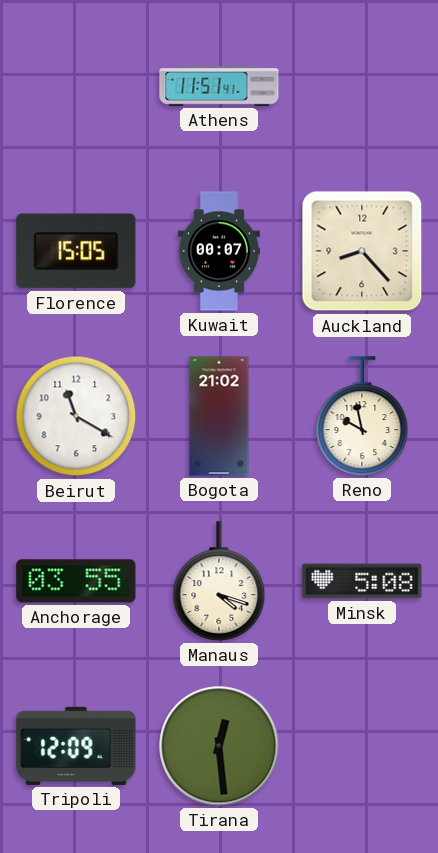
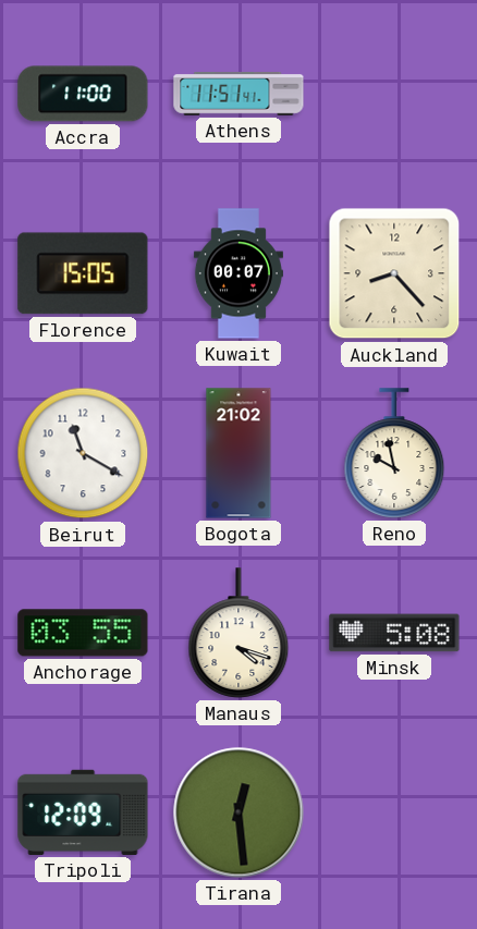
Accra: none -> 11:00
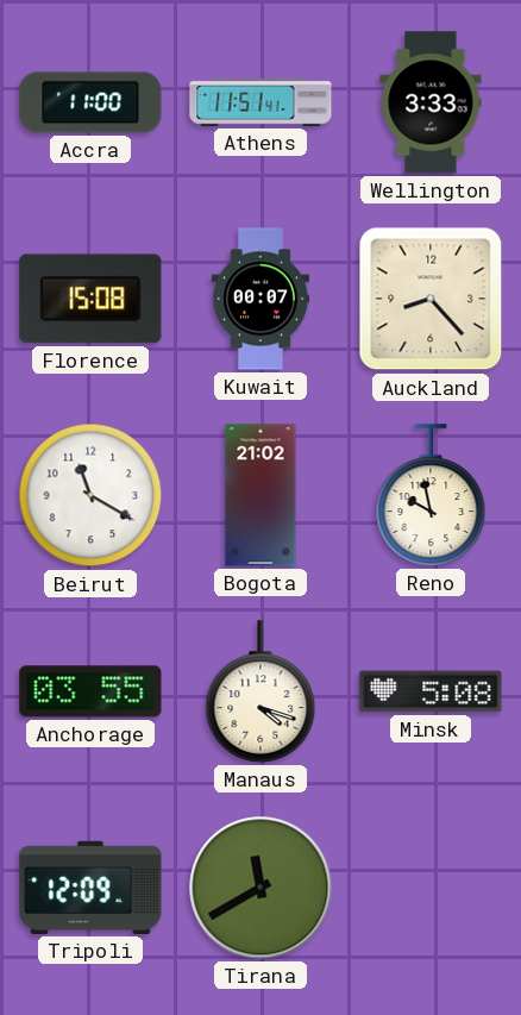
Wellington: none -> 3:33
Florence: 15:05 -> 15:08
Tirana: 12:29 -> 11:40
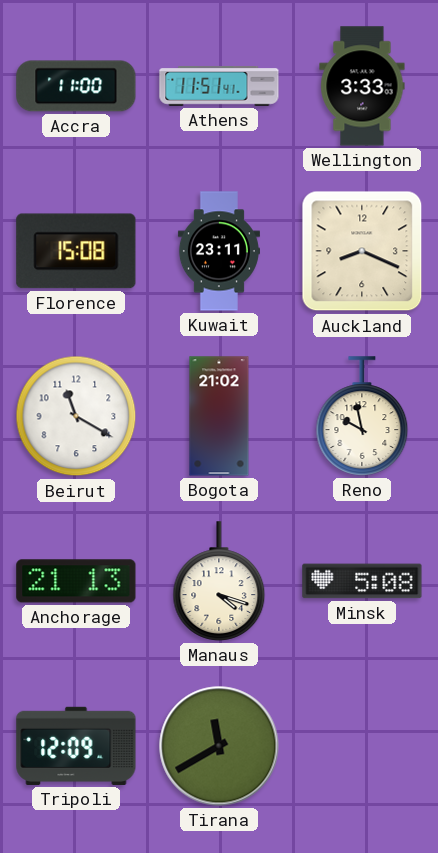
Kuwait: 00:07 -> 23:11
Auckland: 8:23 -> 8:19
Anchorage: 03:55 -> 21:13
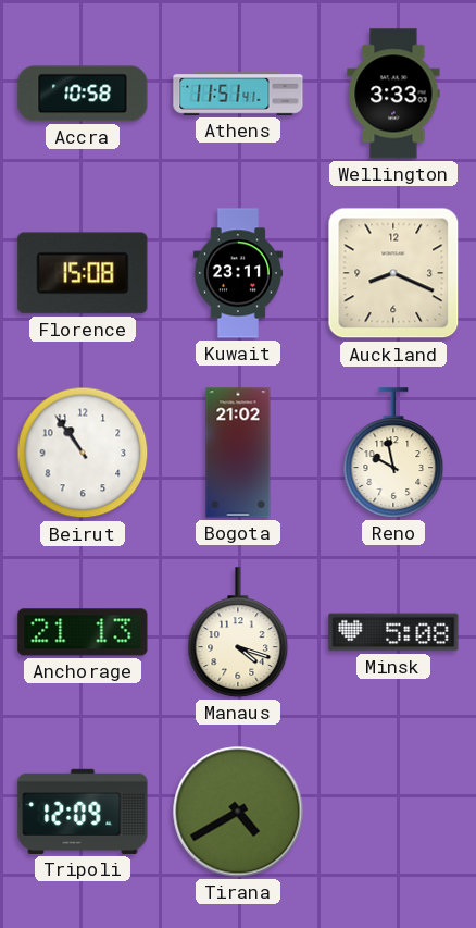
Accra: 11:00 -> 10:58
Beirut: 11:20 -> 10:54
Tirana: 11:40 -> 4:40
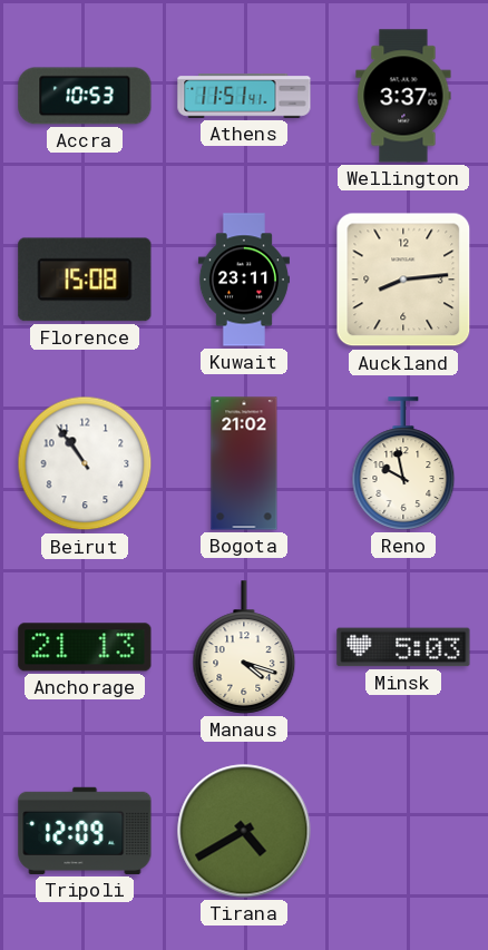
Accra: 10:58 -> 10:53
Wellington: 3:33 -> 3:37
Auckland: 8:19 -> 8:14
Minsk: 5:08 -> 5:03
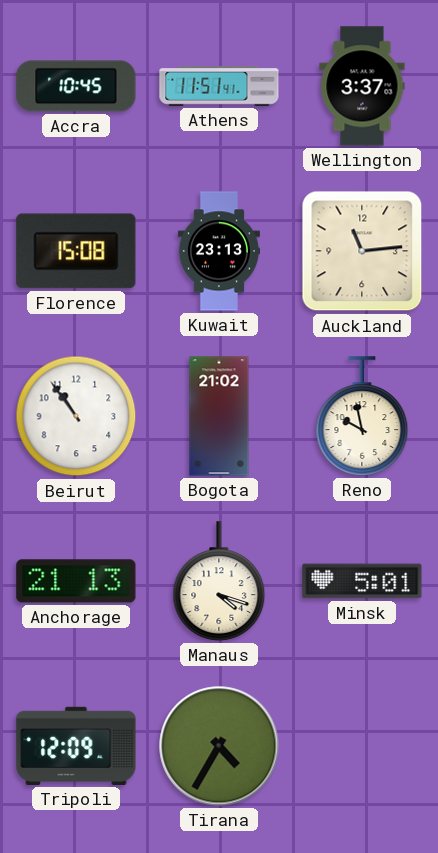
Accra: 10:53 -> 10:45
Kuwait: 23:11 -> 23:13
Auckland: 8:14 -> 11:14
Minsk: 5:03 -> 5:01
Tirana: 4:40 -> 4:35
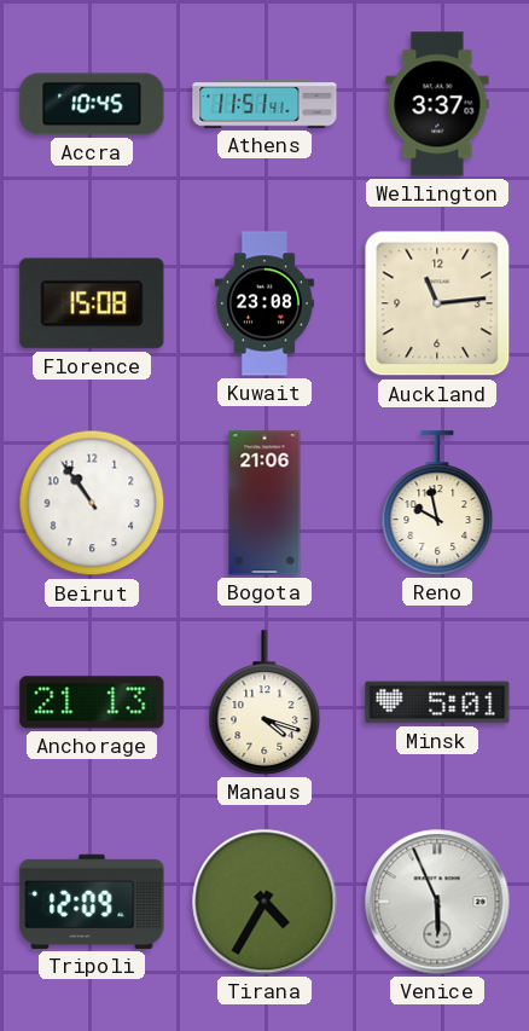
Kuwait: 23:13 -> 23:08
Bogota: 21:02 -> 21:06
Venice: none -> 5:56
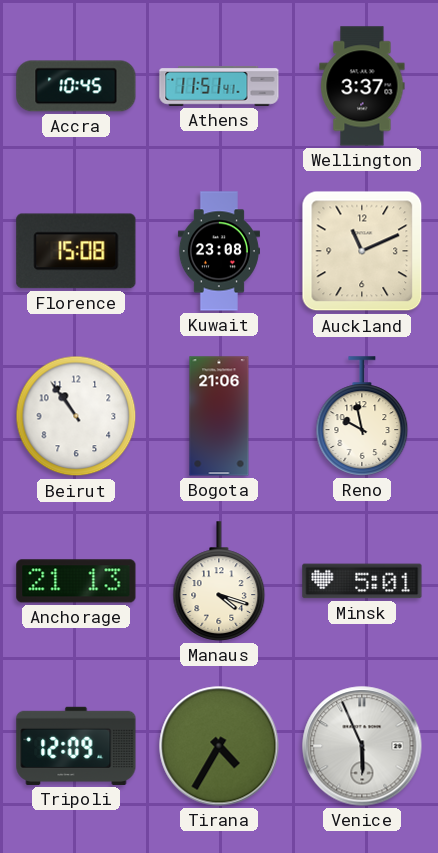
Auckland: 11:14 -> 11:11
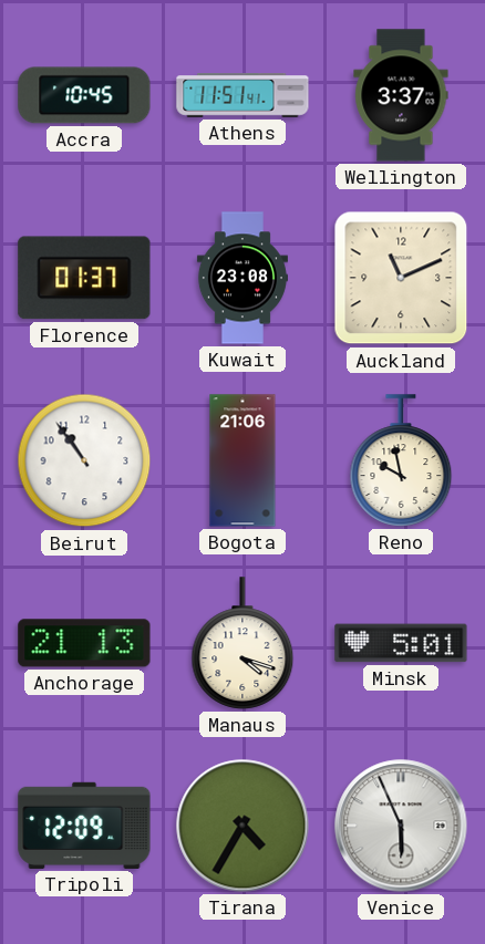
Florence: 15:08 -> 01:37
